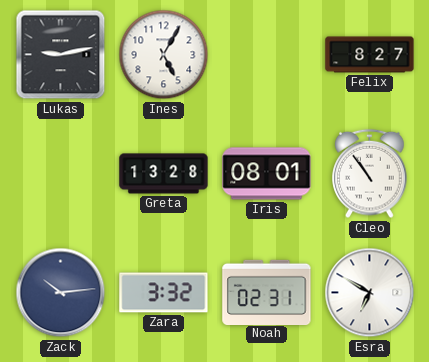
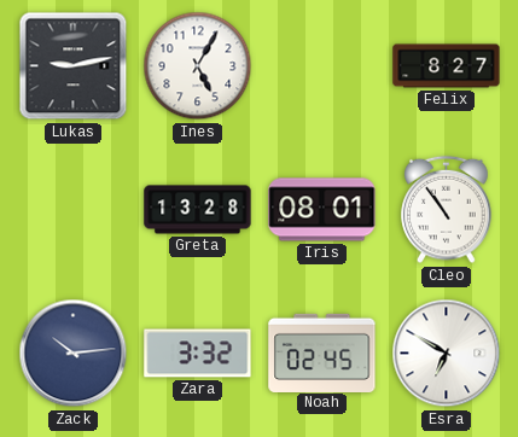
Noah: 02:31 -> 02:45
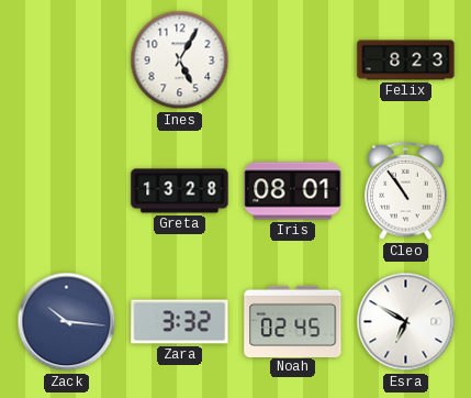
Lukas: 9:13 -> none
Felix: 8:27 -> 8:23
Zack: 10:14 -> 10:16
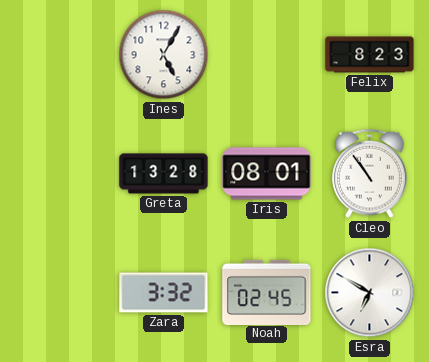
Zack: 10:16 -> none
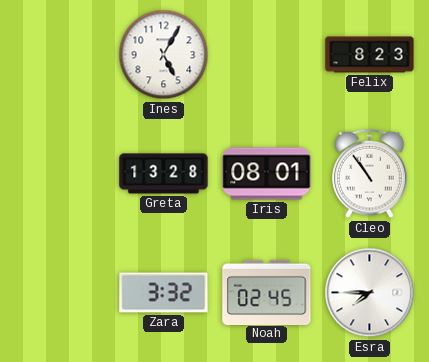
Esra: 6:50 -> 7:45
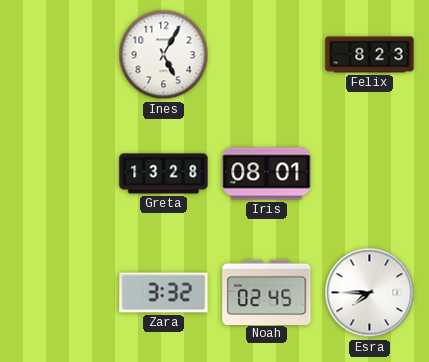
Cleo: 10:54 -> none
